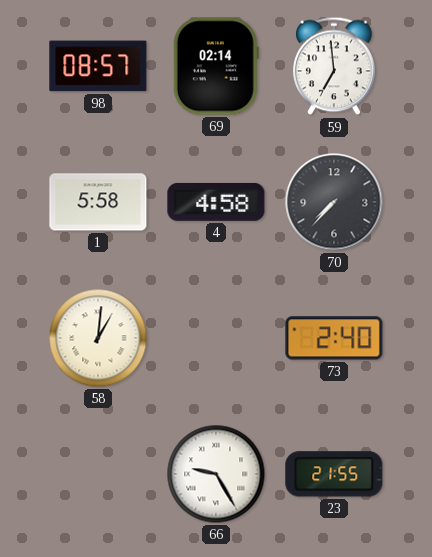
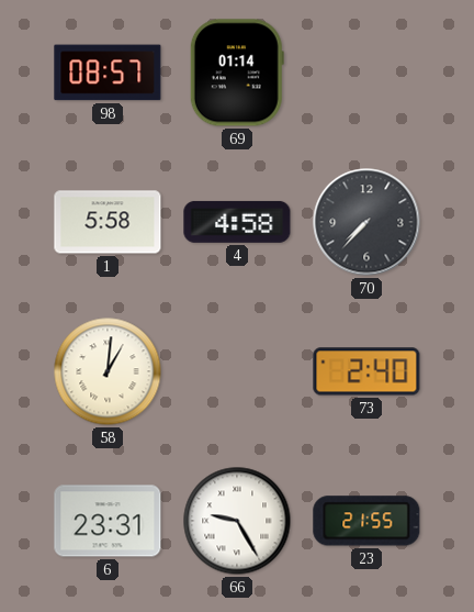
69: 02:14 -> 01:14
59: 6:59 -> none
6: none -> 23:31
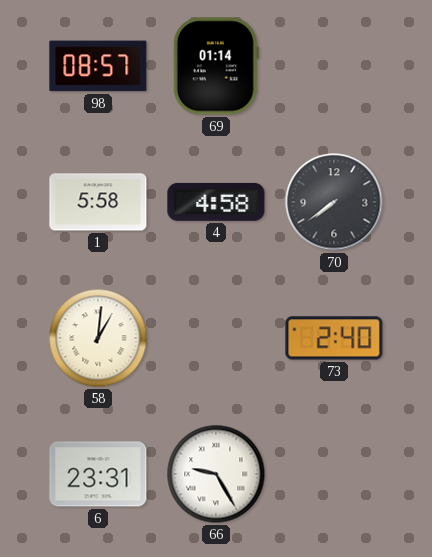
70: 7:37 -> 7:39
23: 21:55 -> none
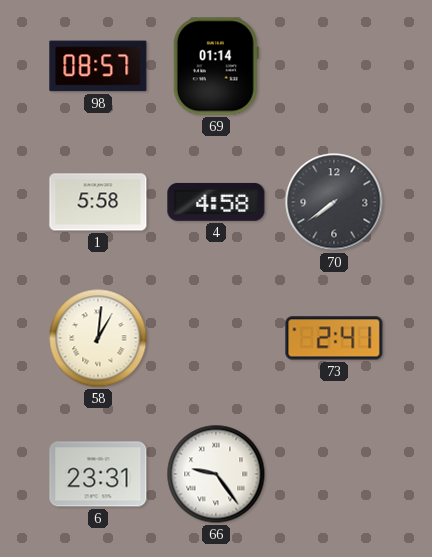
73: 2:40 -> 2:41
66: 9:25 -> 9:24
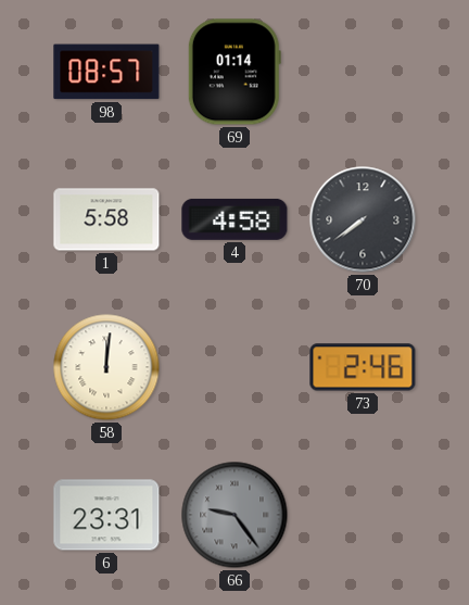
58: 1:01 -> 12:01
73: 2:41 -> 2:46
66 dial: white -> grey
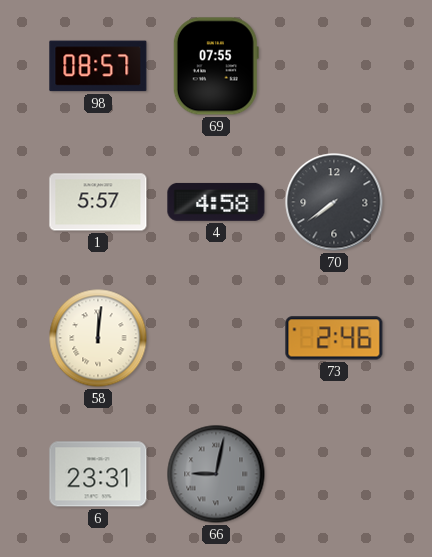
69: 01:14 -> 07:55
1: 5:58 -> 5:57
66: 9:24 -> 9:02
